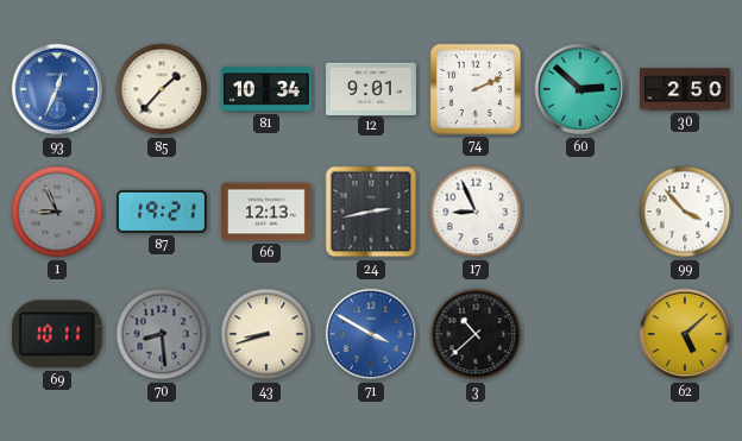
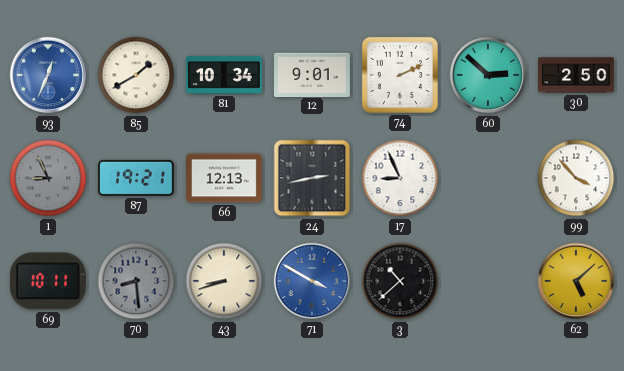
85: 1:37 -> 1:40
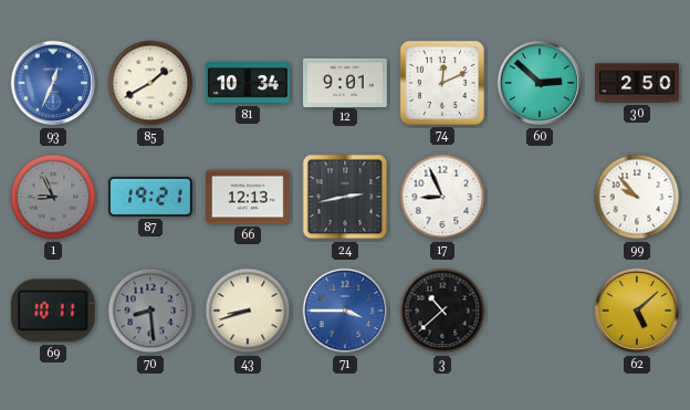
74: 2:11 -> 12:11
99: 3:53 -> 9:53
71: 3:50 -> 3:45
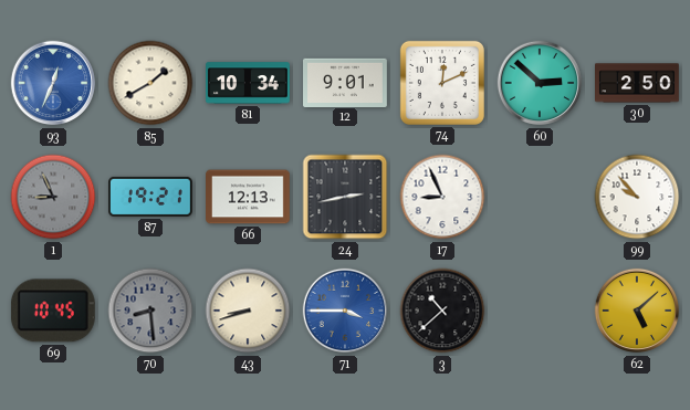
69: 10:11 -> 10:45
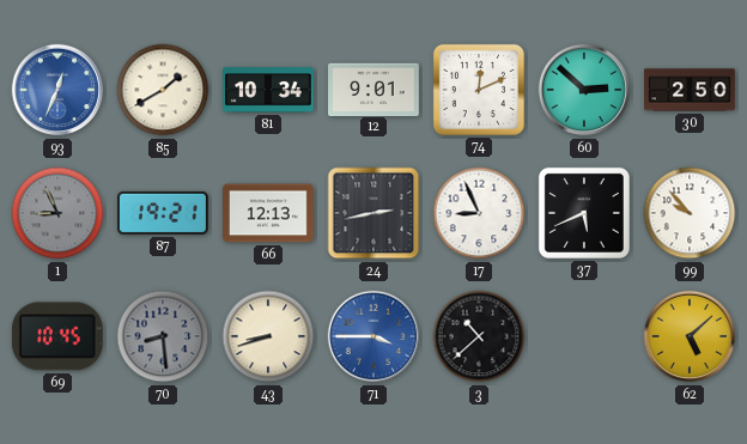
37: none -> 5:41
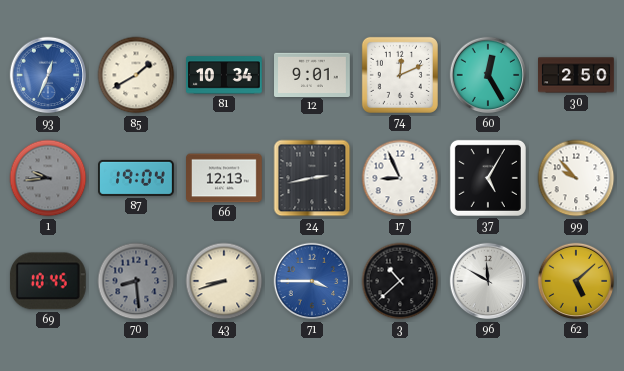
60: 2:52 -> 12:25
1: 8:56 -> 9:44
87: 19:21 -> 19:04
37: 5:41 -> 5:05
96: none -> 11:50
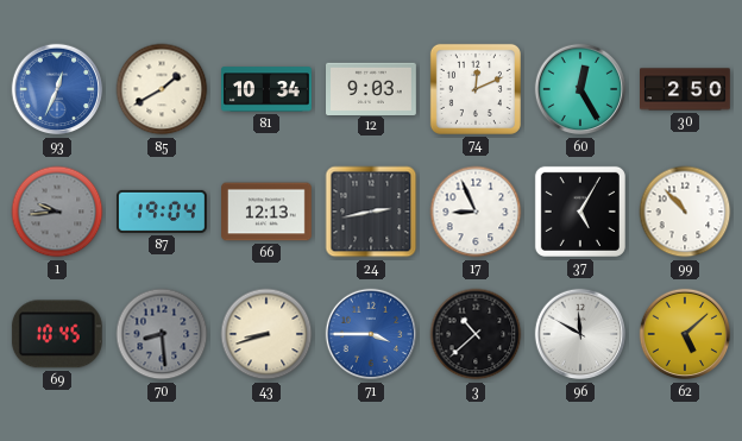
12: 9:01 -> 9:03
99: 9:53 -> 10:53
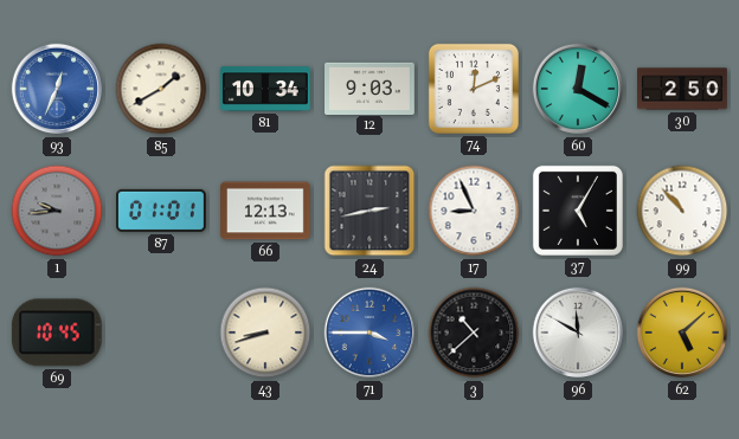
60: 12:25 -> 12:20
87: 19:04 -> 01:01
70: 8:29 -> none
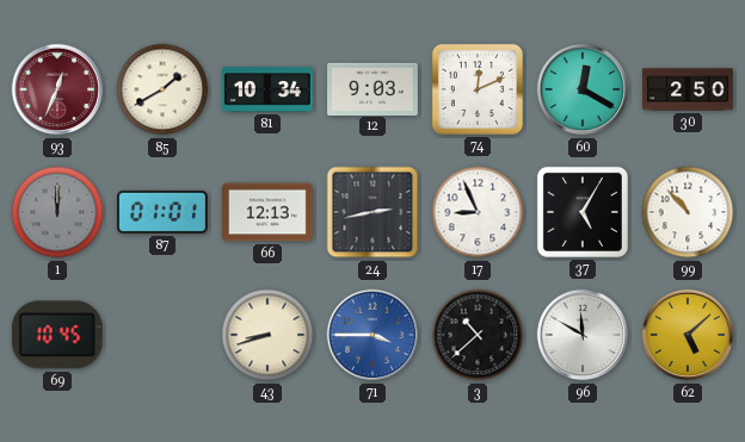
93 dial: blue -> burgundy
1: 9:44 -> 12:00
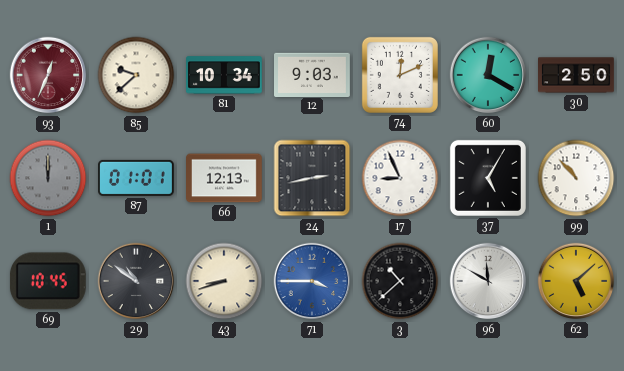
85: 1:40 -> 9:38
29: none -> 10:51
